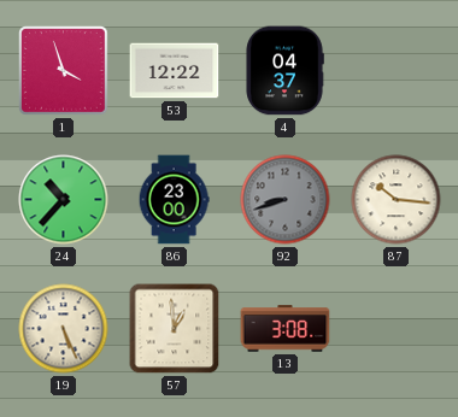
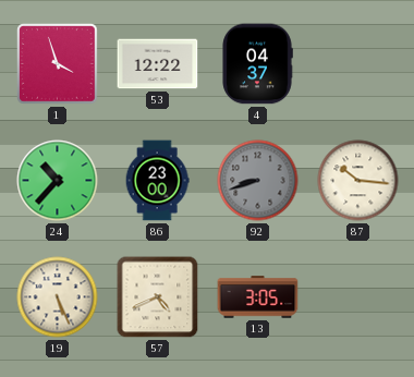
57: 12:59 -> 4:41
13: 3:08 -> 3:05
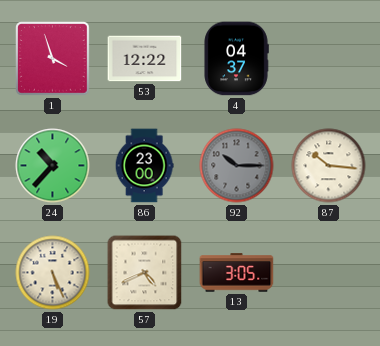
92: 8:42 -> 10:15
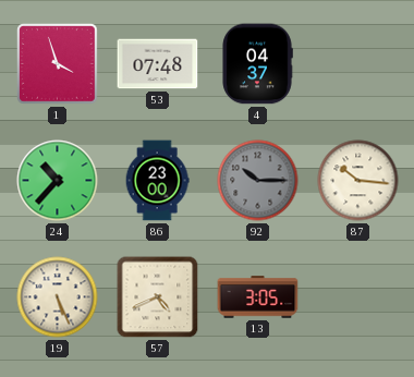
53: 12:22 -> 07:48
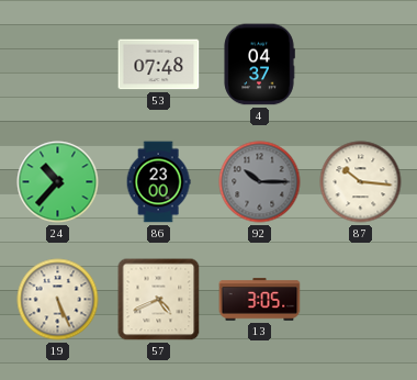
1: 3:57 -> none
